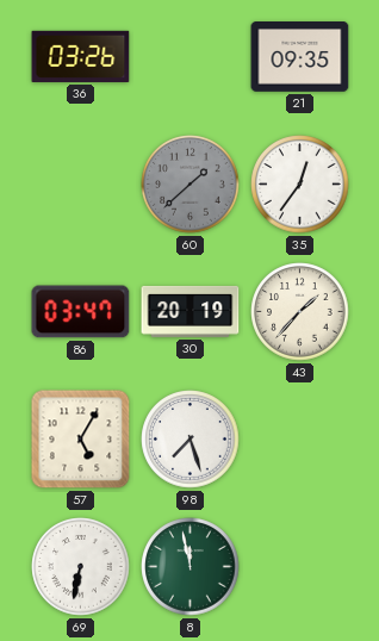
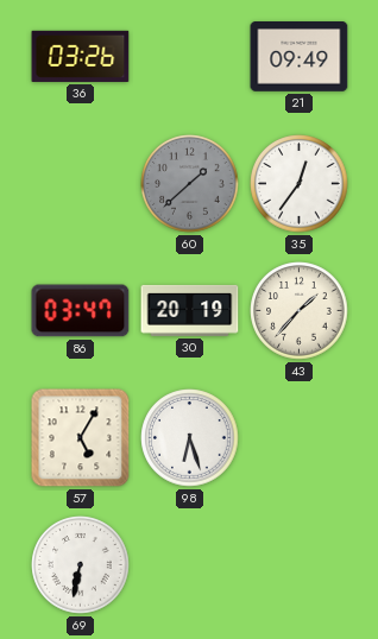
21: 09:35 -> 09:49
98: 7:27 -> 6:27
8: 11:58 -> none
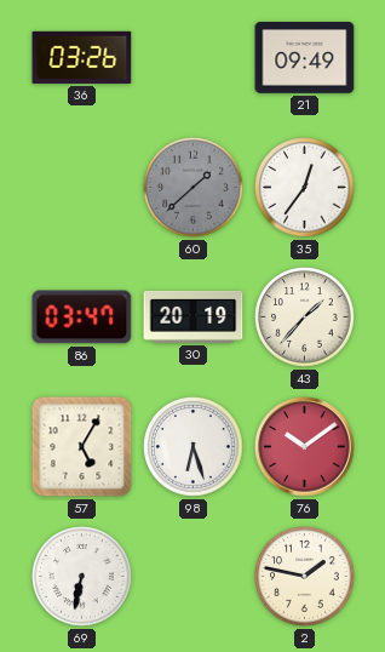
76: none -> 10:09
2: none -> 1:47
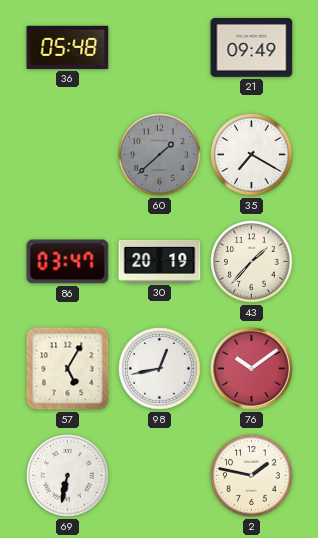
36: 03:26 -> 05:48
35: 12:36 -> 7:20
98: 6:27 -> 12:43
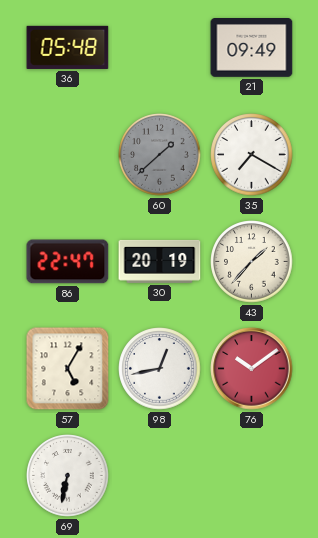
86: 03:47 -> 22:47
2: 1:47 -> none
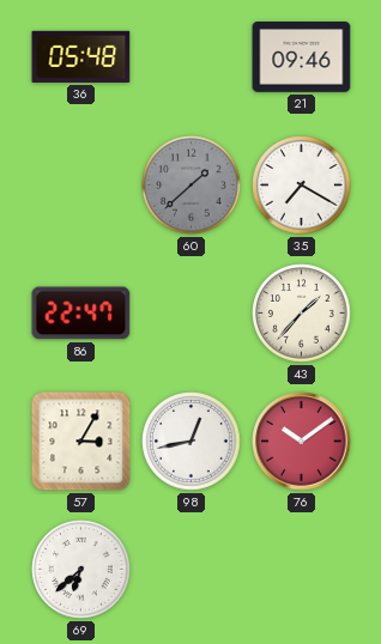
21: 09:49 -> 09:46
30: 20:19 -> none
57: 5:05 -> 3:05
69: 6:32 -> 6:38
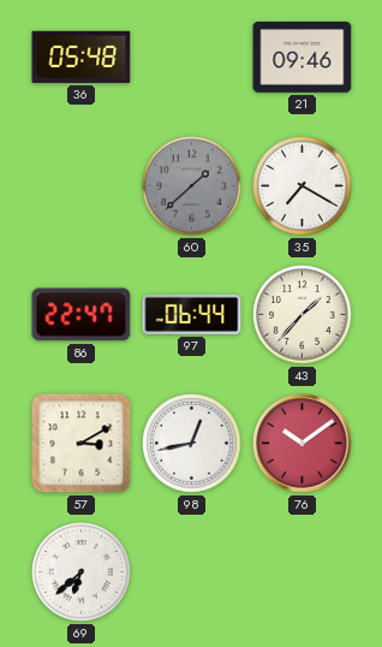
97: none -> 06:44
57: 3:05 -> 3:10
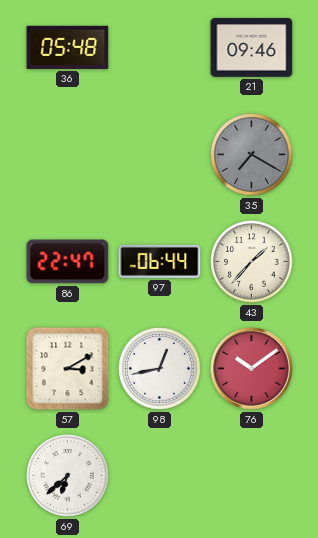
60: 1:38 -> none
35 dial: white -> grey
